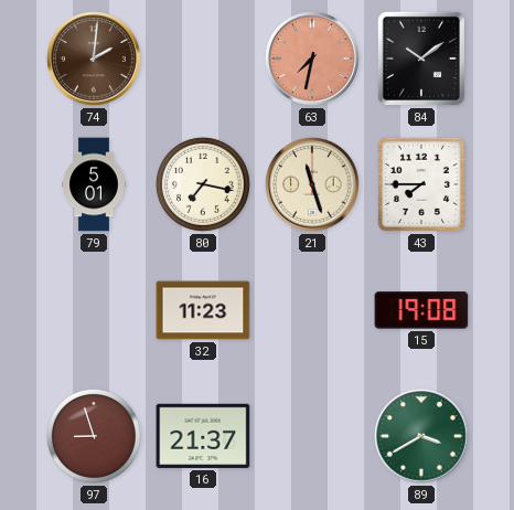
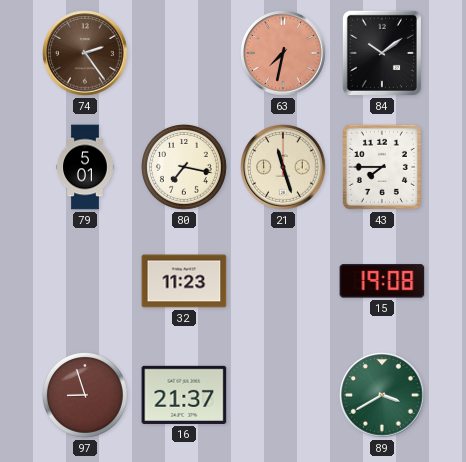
74: 2:01 -> 2:24
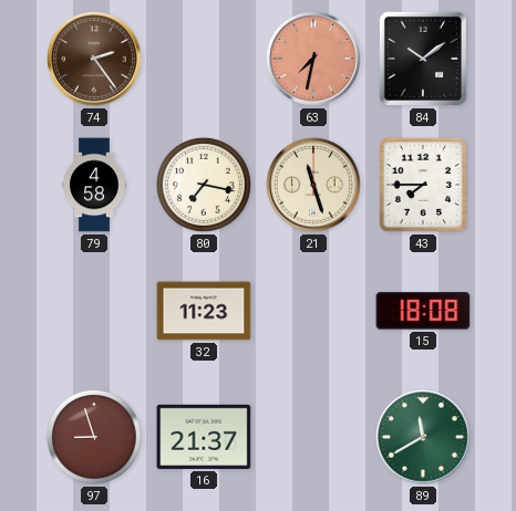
79: 5:01 -> 4:58
15: 19:08 -> 18:08
89: 3:40 -> 11:40
